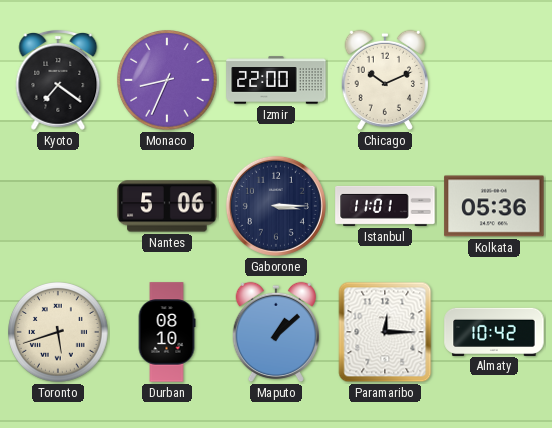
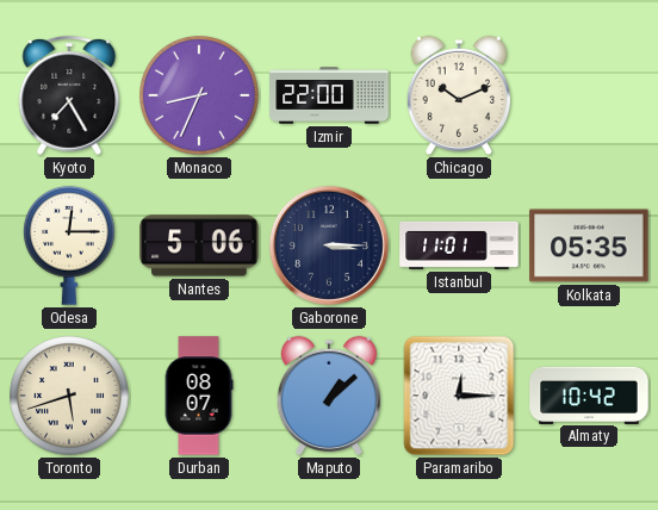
Kyoto: 7:21 -> 7:25
Odesa: none -> 12:15
Kolkata: 05:36 -> 05:35
Durban: 08:10 -> 08:07
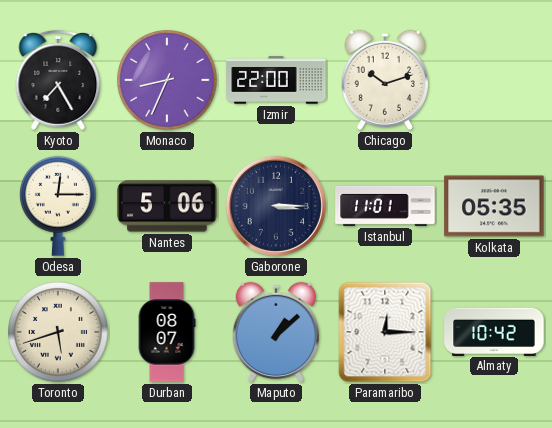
Chicago: 10:11 -> 10:12
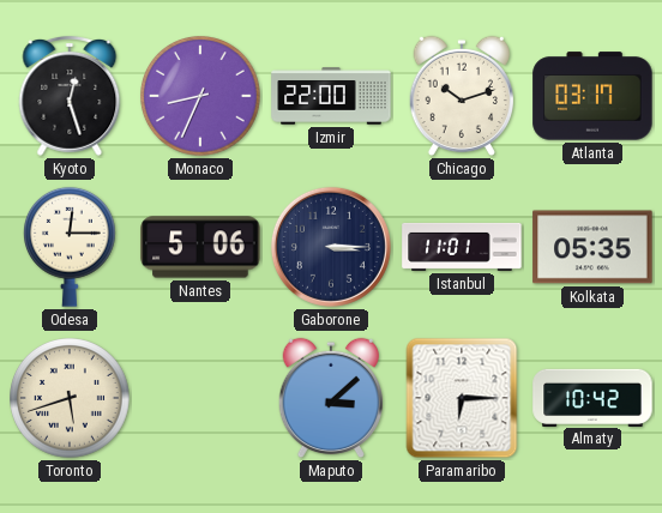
Kyoto: 7:25 -> 12:27
Atlanta: none -> 03:17
Durban: 08:07 -> none
Maputo: 1:08 -> 3:08
Paramaribo: 12:15 -> 6:15
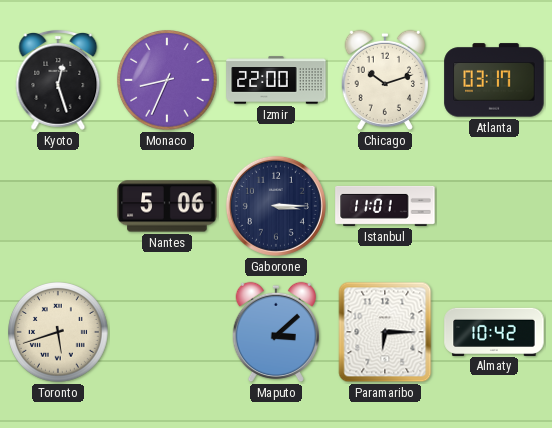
Odesa: 12:15 -> none
Kolkata: 05:35 -> none
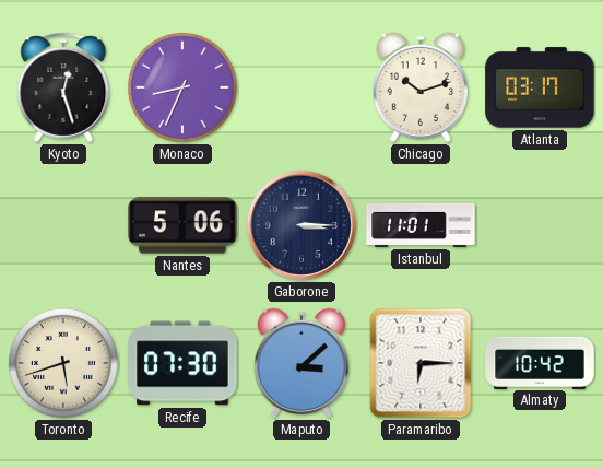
Izmir: 22:00 -> none
Recife: none -> 07:30
